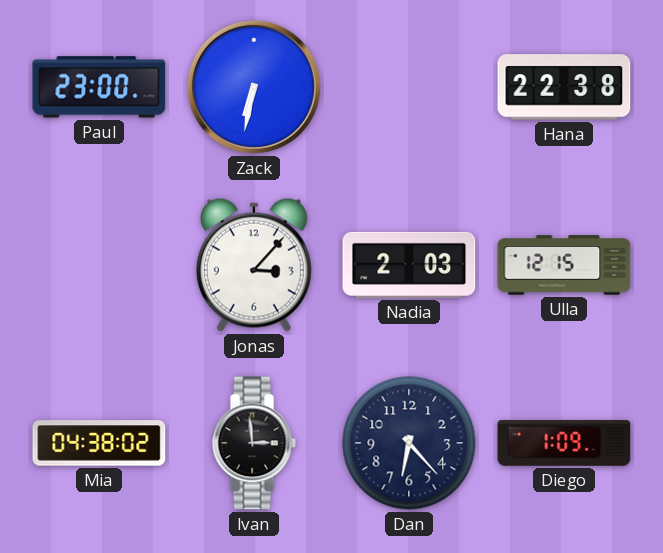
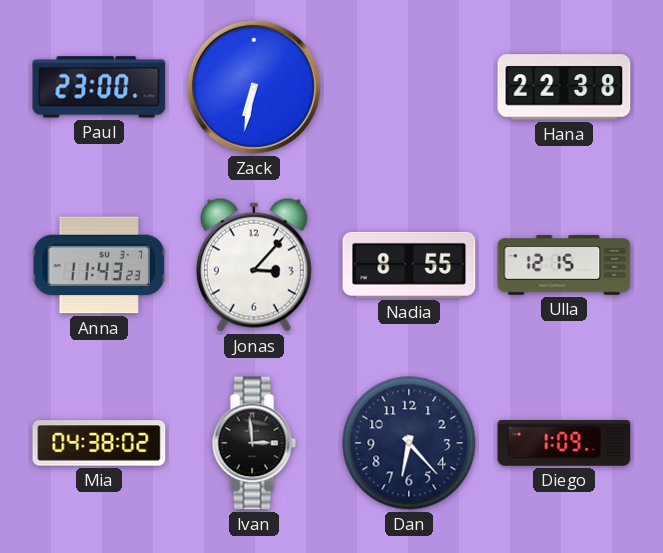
Anna: none -> 11:43
Nadia: 2:03 -> 8:55
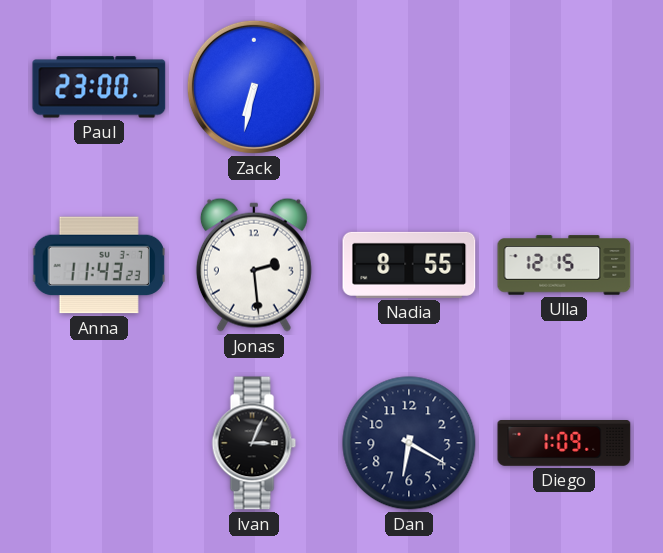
Hana: 22:38 -> none
Jonas: 3:07 -> 2:29
Mia: 04:38 -> none
Ivan: 2:59 -> 3:04
Dan: 6:23 -> 6:20
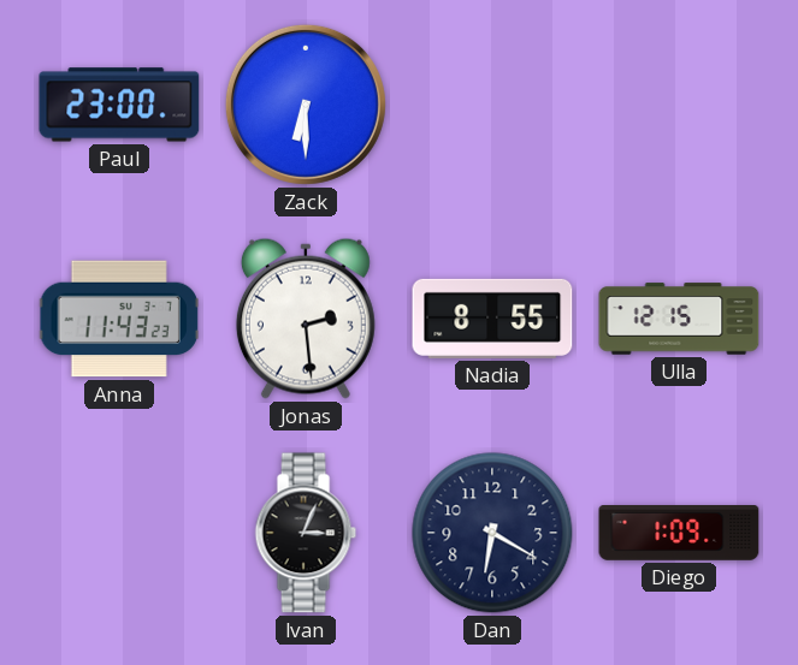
Zack: 6:32 -> 6:30
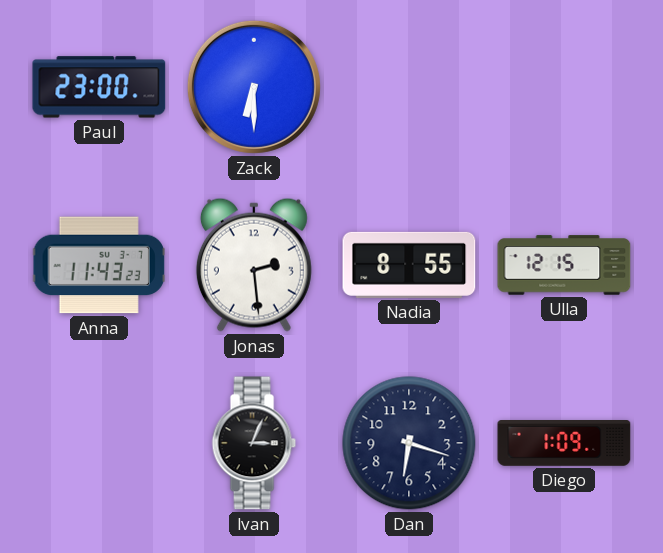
Dan: 6:20 -> 6:18
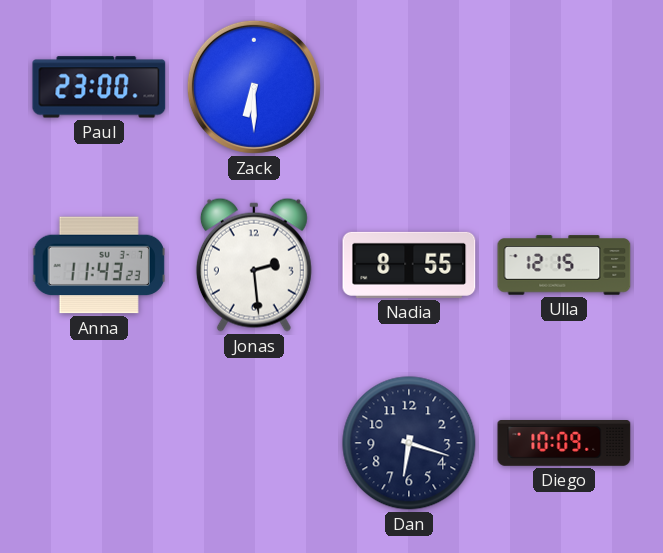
Ivan: 3:04 -> none
Diego: 1:09 -> 10:09
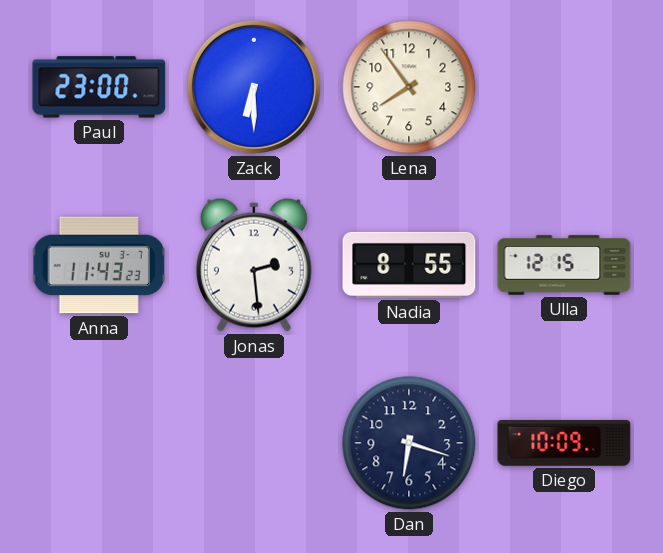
Lena: none -> 7:54
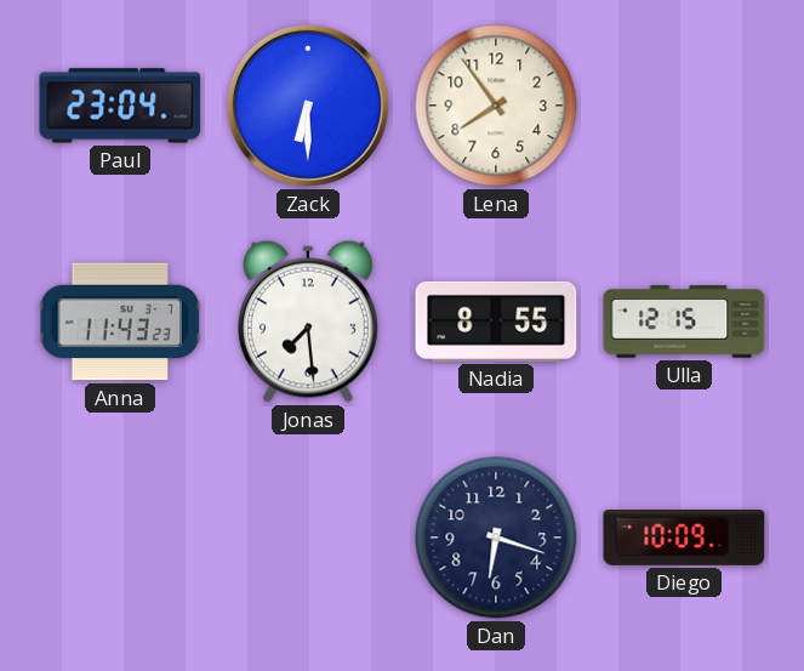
Paul: 23:00 -> 23:04
Jonas: 2:29 -> 7:29
